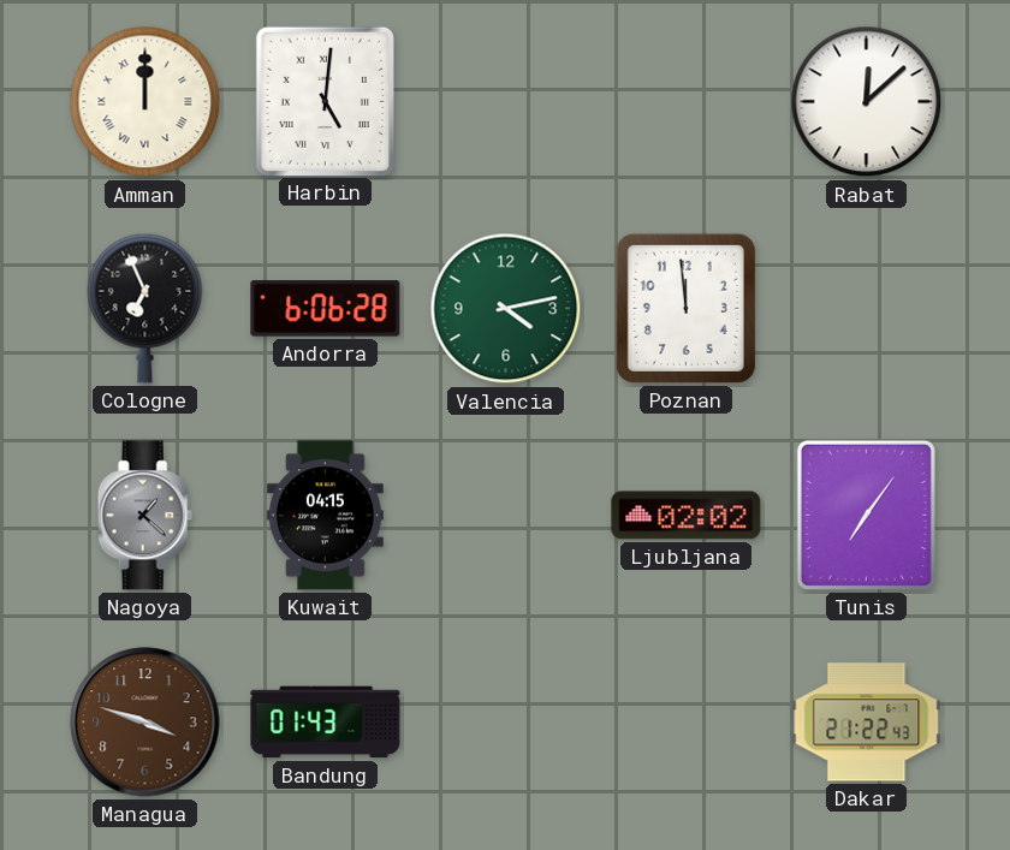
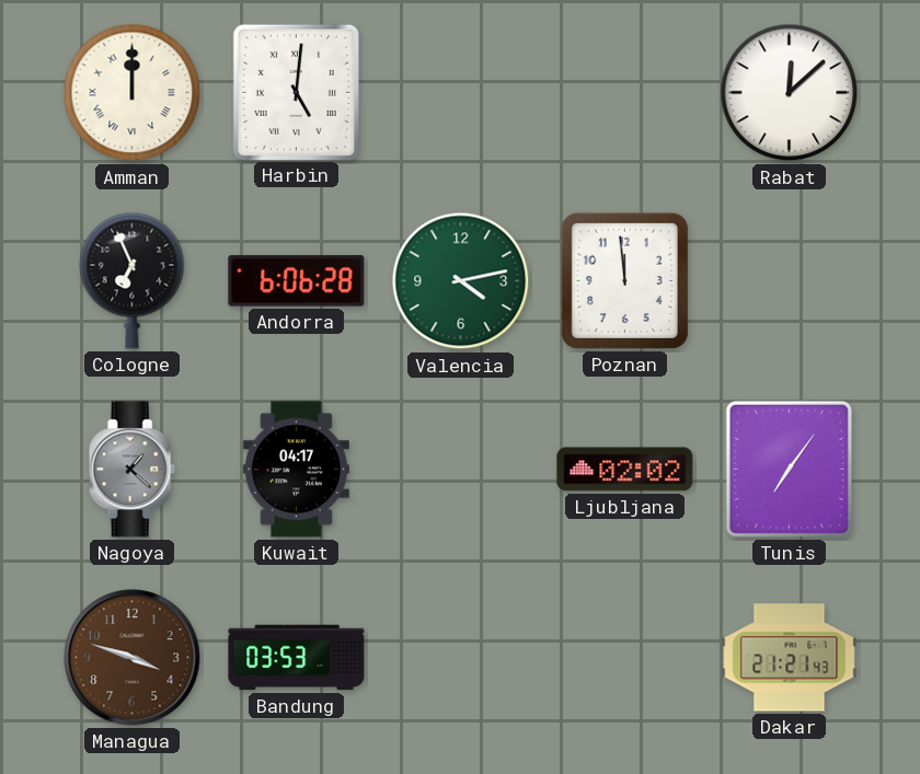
Kuwait: 04:15 -> 04:17
Bandung: 01:43 -> 03:53
Dakar: 21:22 -> 21:21
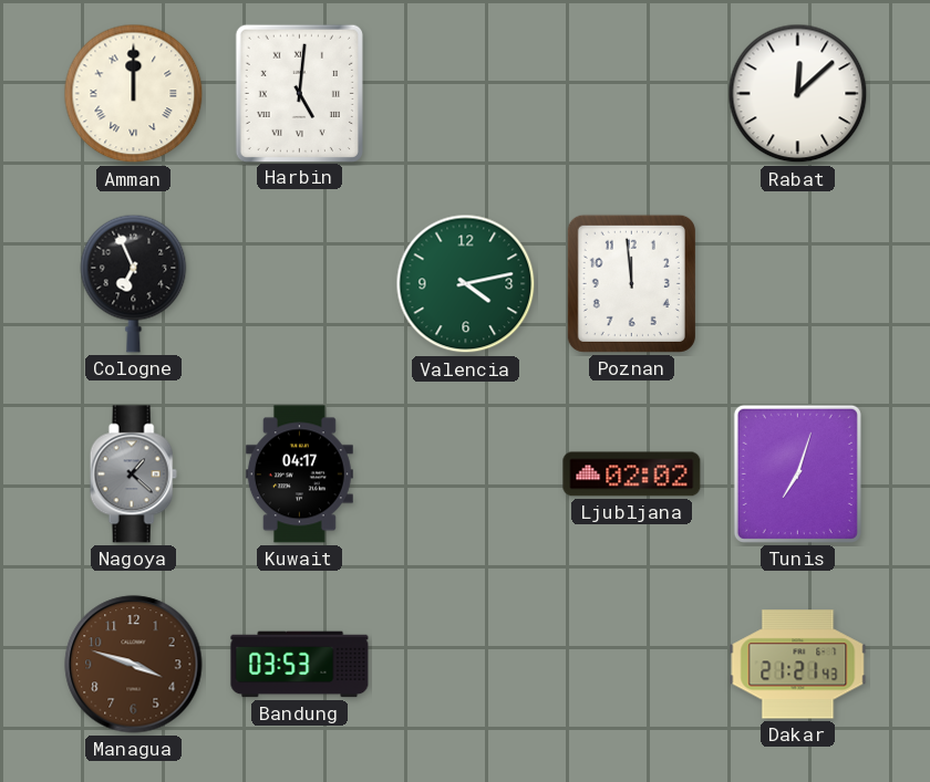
Andorra: 6:06 -> none
Tunis: 7:06 -> 7:03
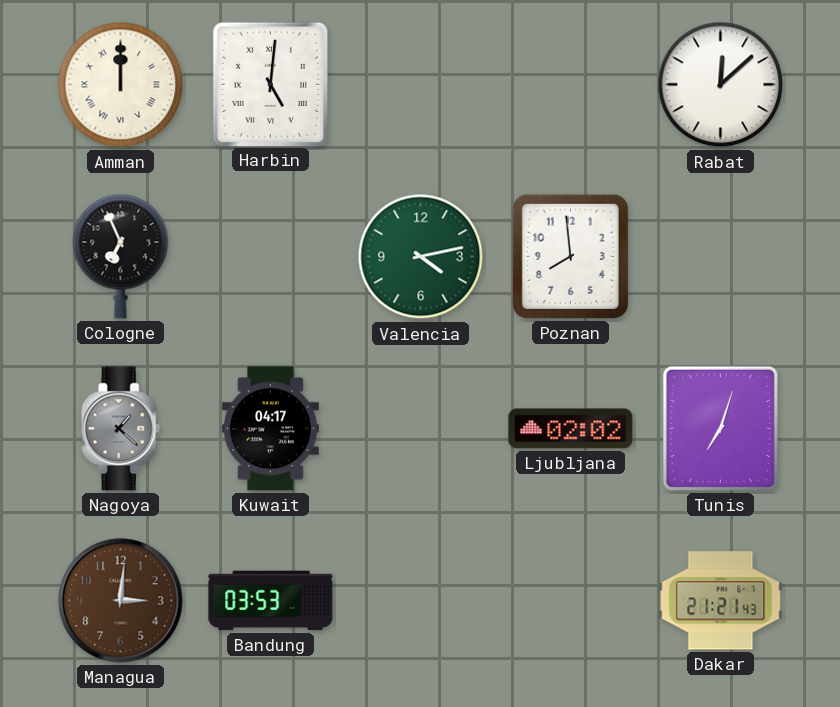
Poznan: 11:59 -> 7:59
Managua: 3:48 -> 3:01
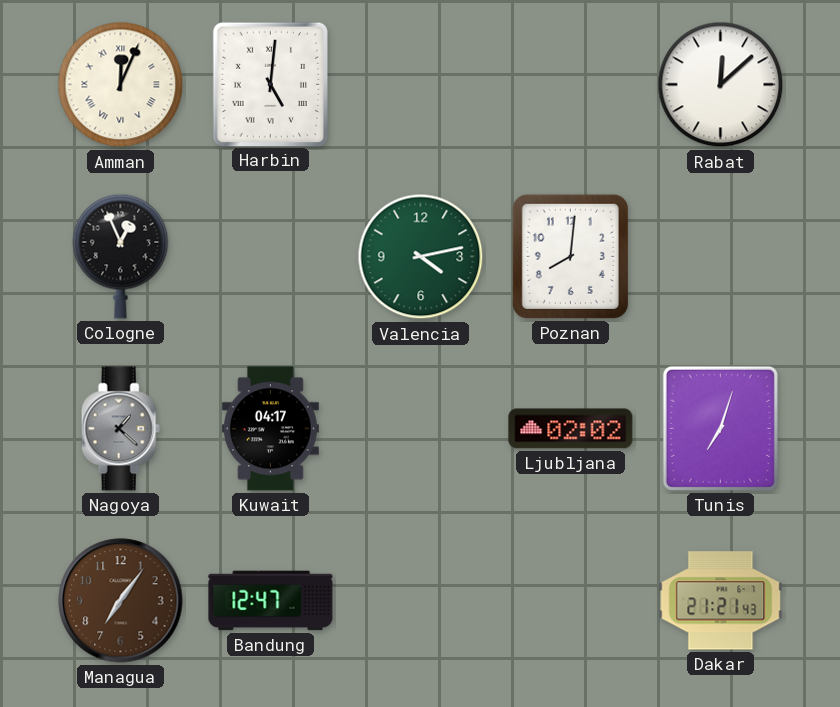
Amman: 12:00 -> 12:04
Cologne: 6:56 -> 12:56
Poznan: 7:59 -> 8:01
Managua: 3:01 -> 7:06
Bandung: 03:53 -> 12:47
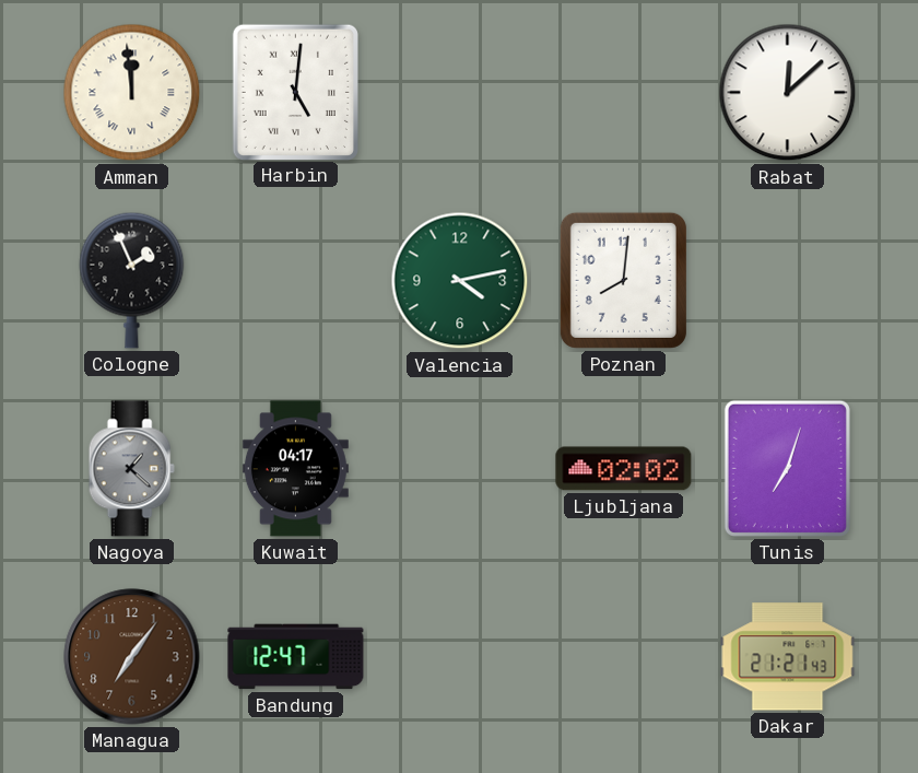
Amman: 12:04 -> 11:59
Cologne: 12:56 -> 1:56
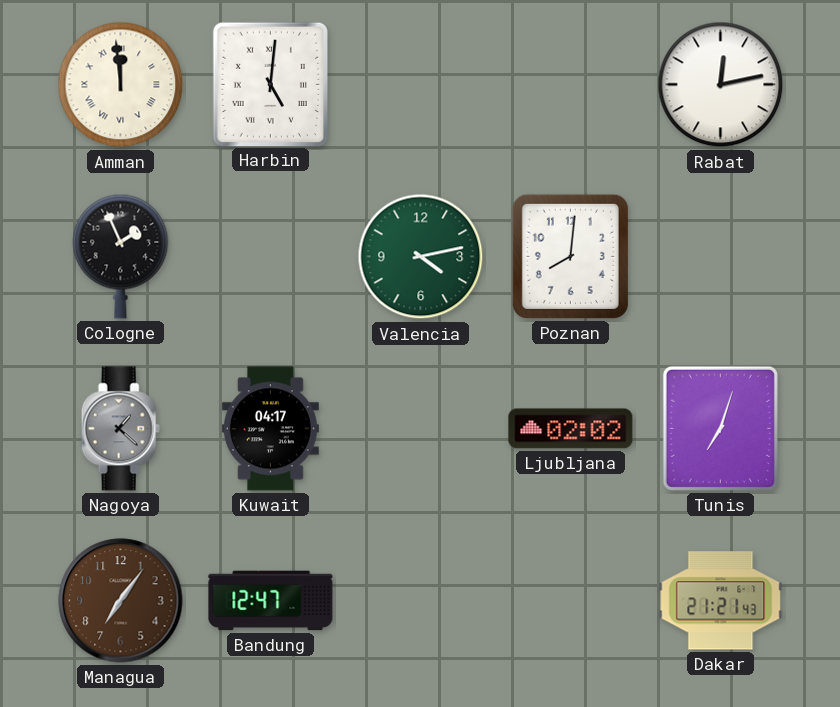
Rabat: 12:08 -> 12:13
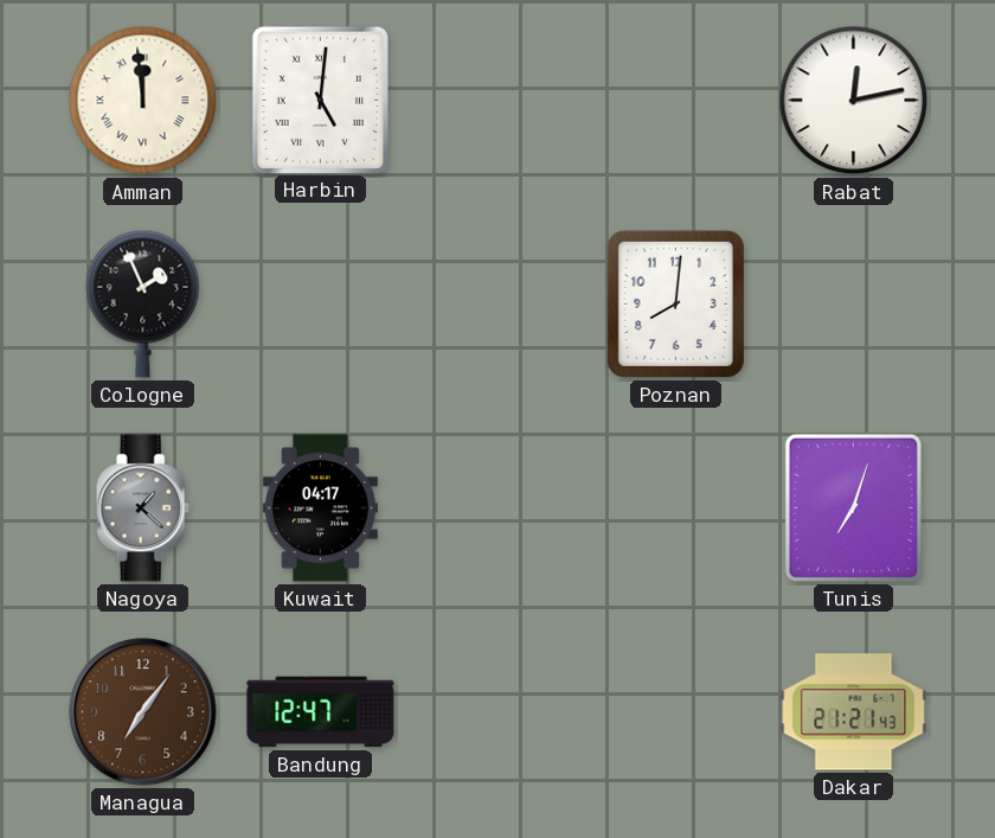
Valencia: 4:13 -> none
Ljubljana: 02:02 -> none
